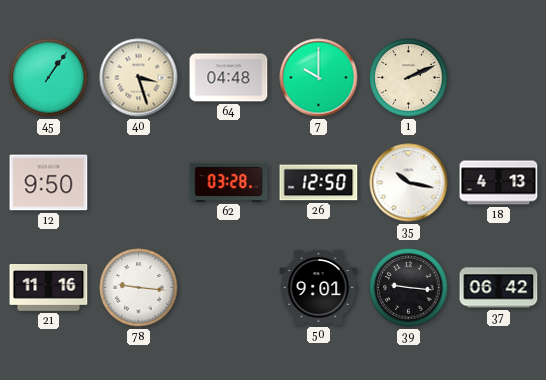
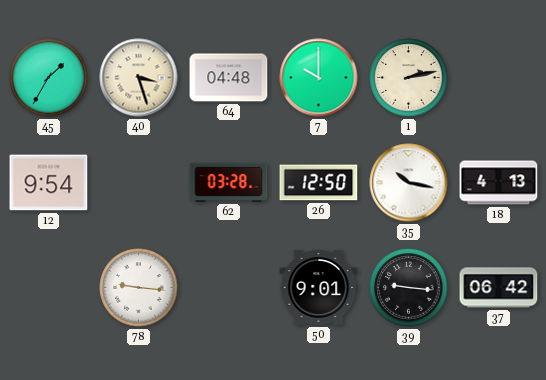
45: 1:06 -> 1:35
1: 2:11 -> 2:13
12: 9:50 -> 9:54
21: 11:16 -> none
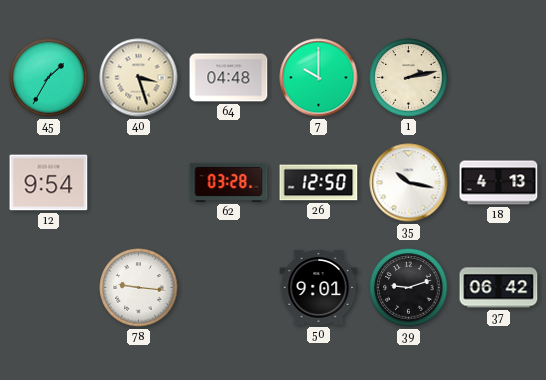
39: 9:16 -> 9:12
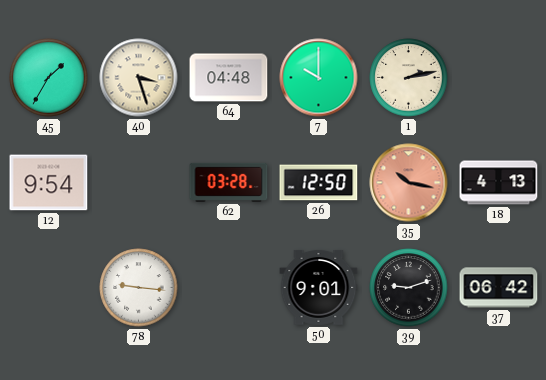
35 dial: white -> salmon
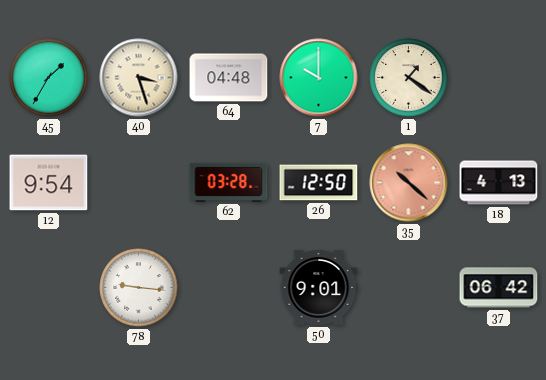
1: 2:13 -> 1:21
35: 10:17 -> 10:22
39: 9:12 -> none
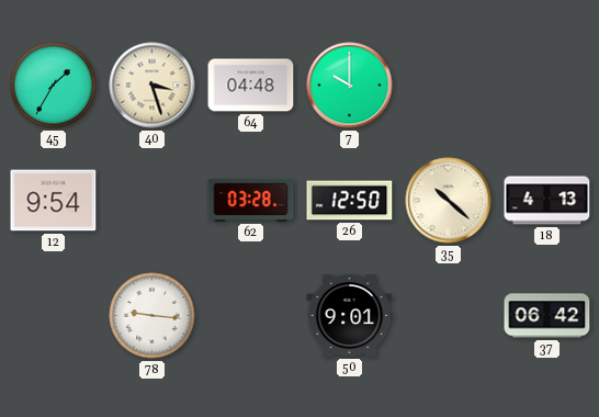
1: 1:21 -> none
35 dial: salmon -> cream
